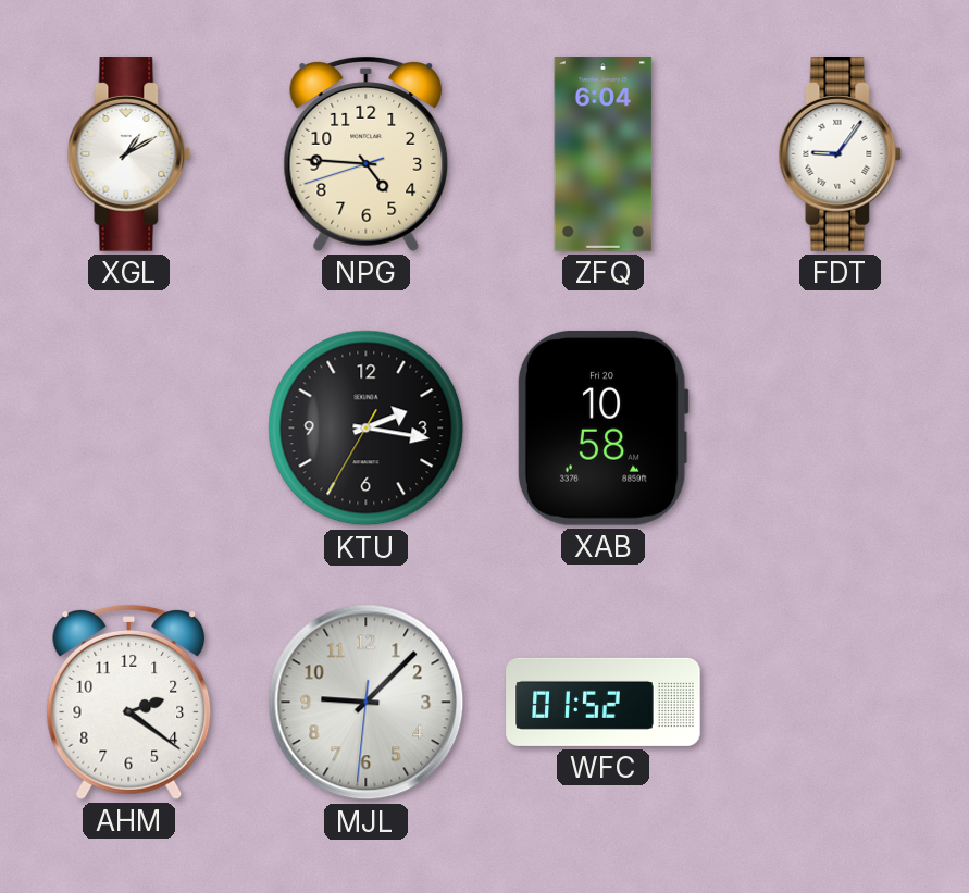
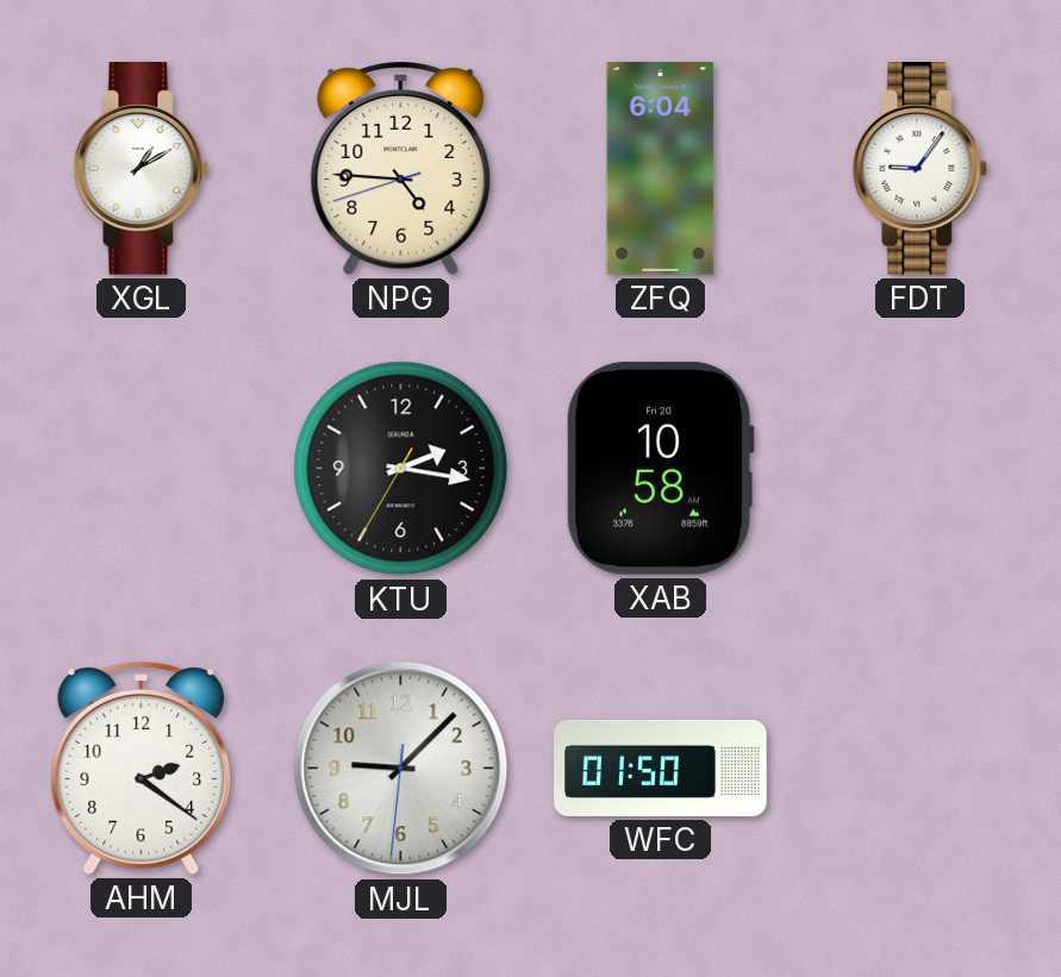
WFC: 01:52 -> 01:50
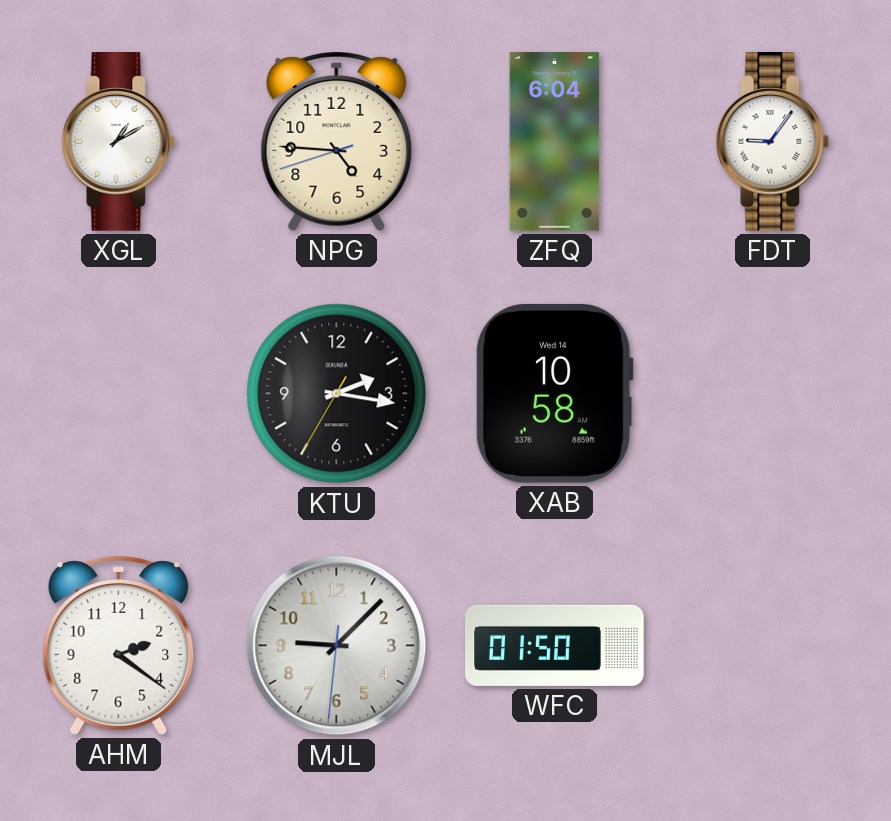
XAB date: Fri 20 -> Wed 14
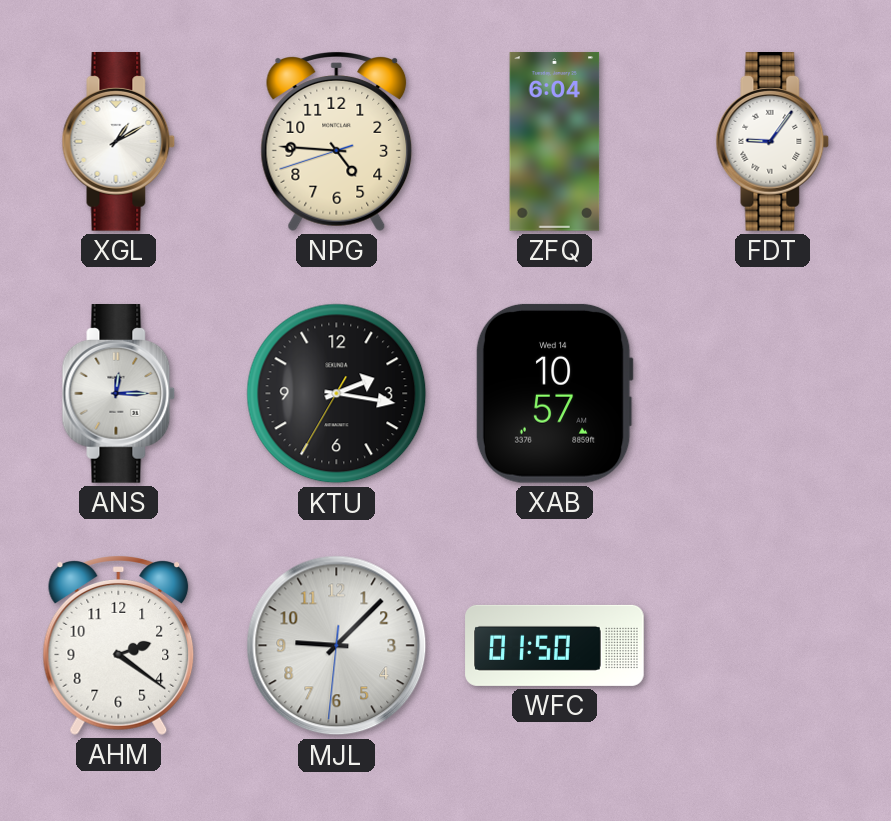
ANS: none -> 12:15
XAB: 10:58 -> 10:57
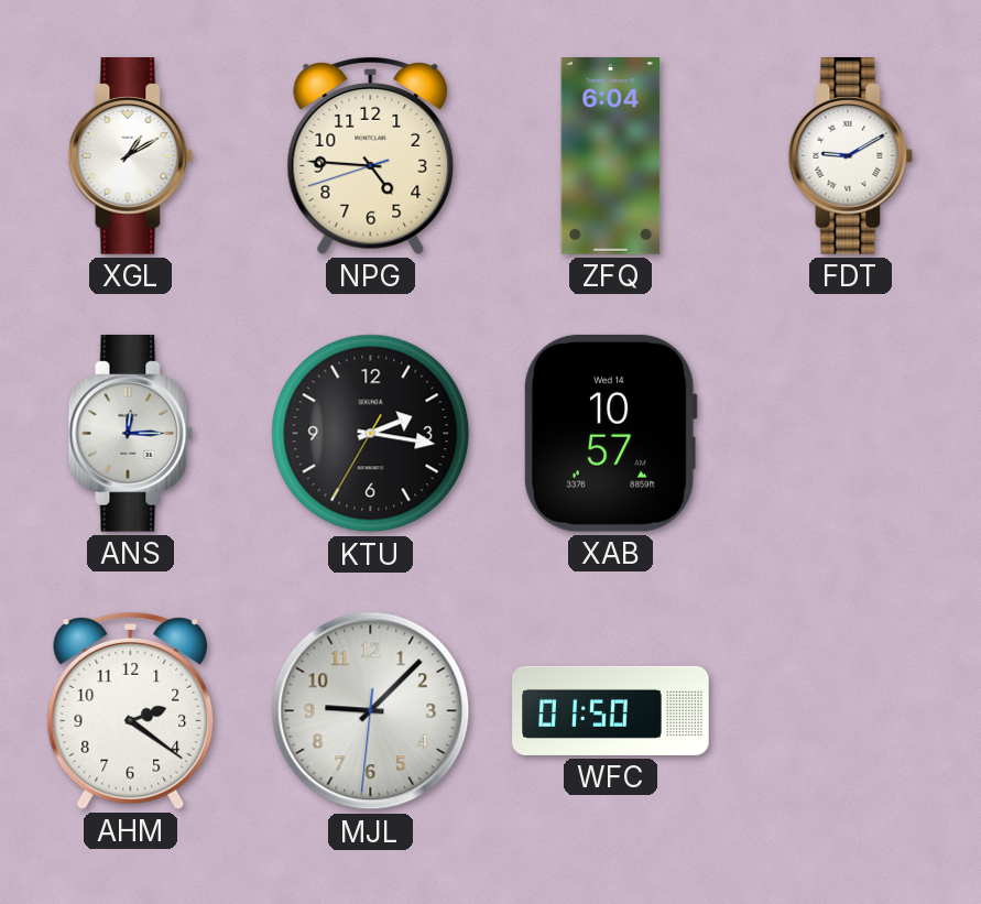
FDT: 9:06 -> 9:10
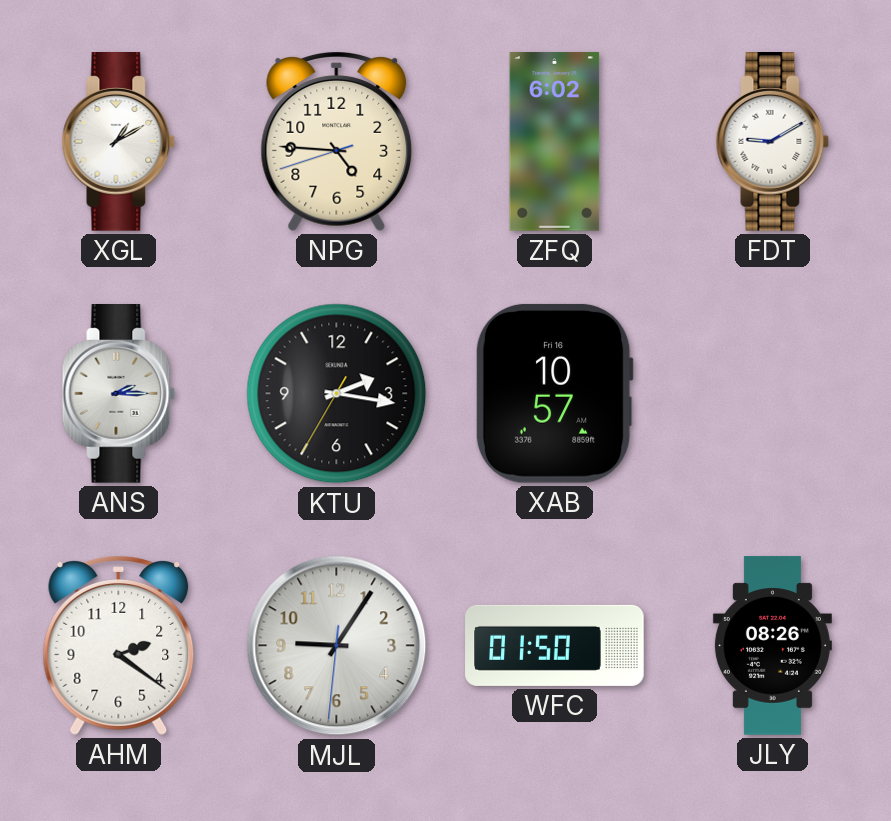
ZFQ: 6:04 -> 6:02
ANS: 12:15 -> 2:15
XAB date: Wed 14 -> Fri 16
MJL: 9:07 -> 9:05
JLY: none -> 08:26
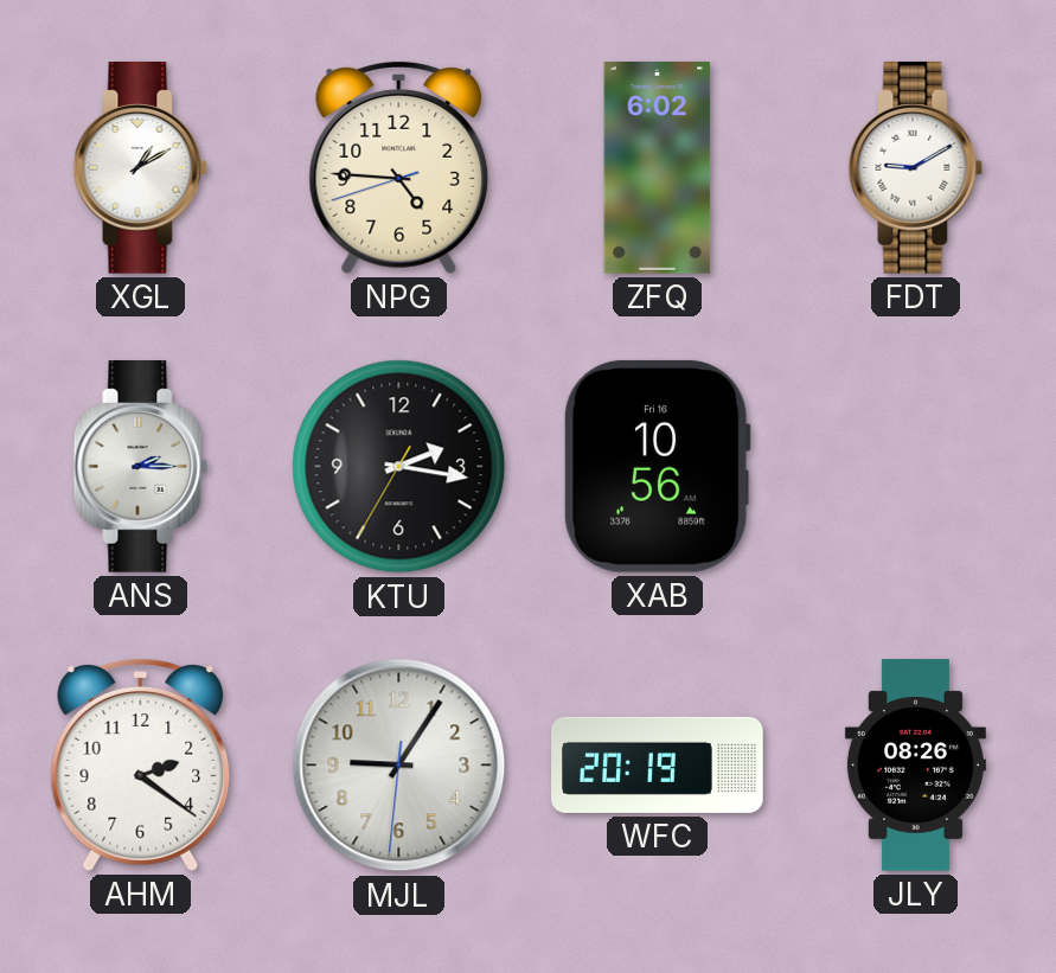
XAB: 10:57 -> 10:56
WFC: 01:50 -> 20:19
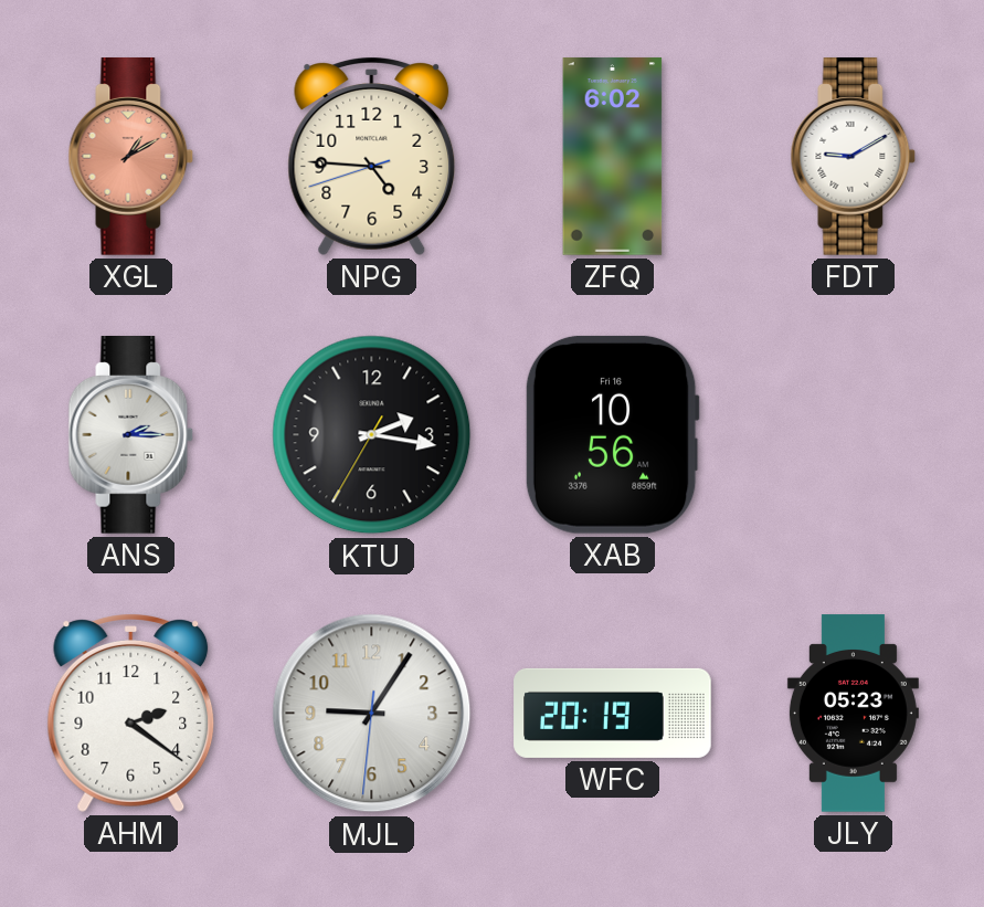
XGL dial: white -> salmon
JLY: 08:26 -> 05:23
